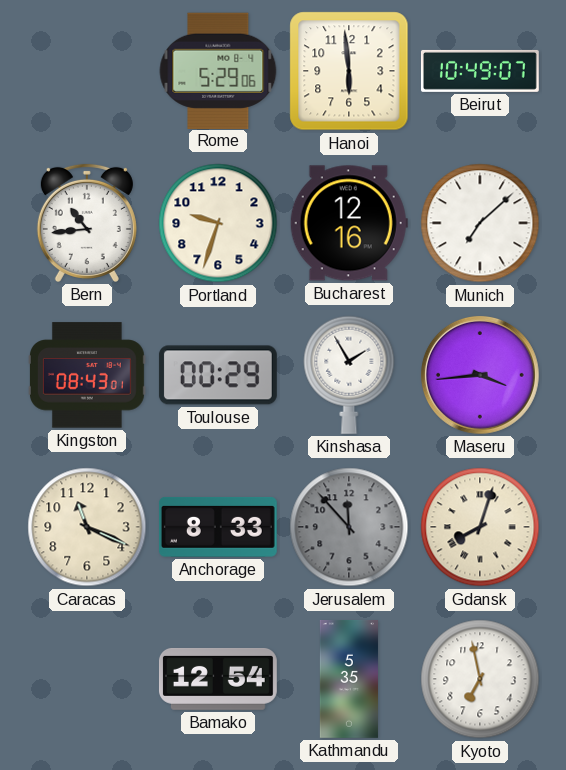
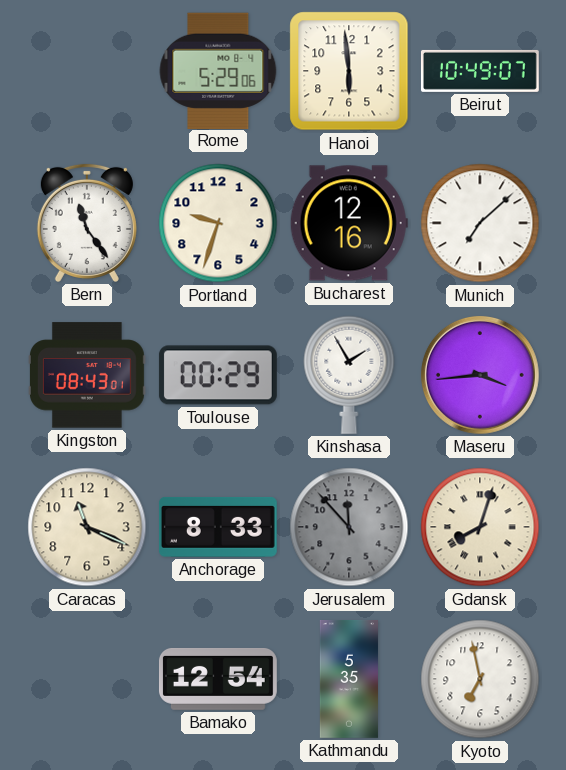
Bern: 10:44 -> 11:24
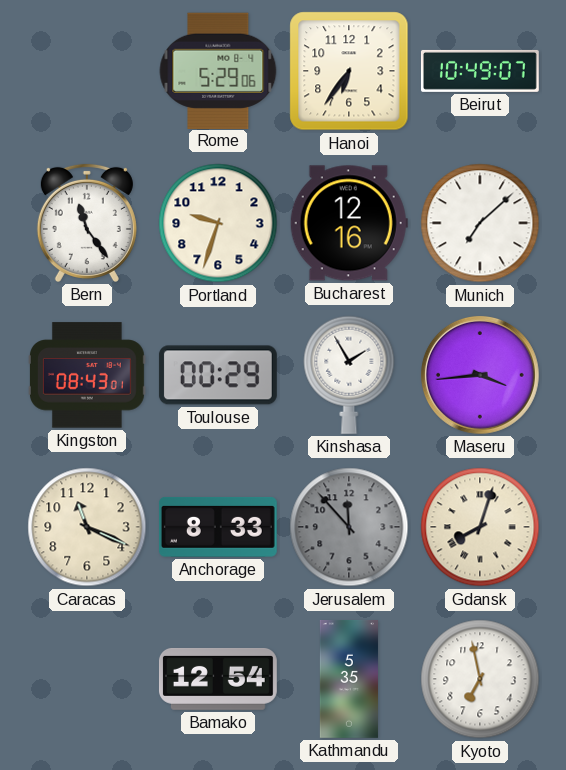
Hanoi: 5:59 -> 6:36
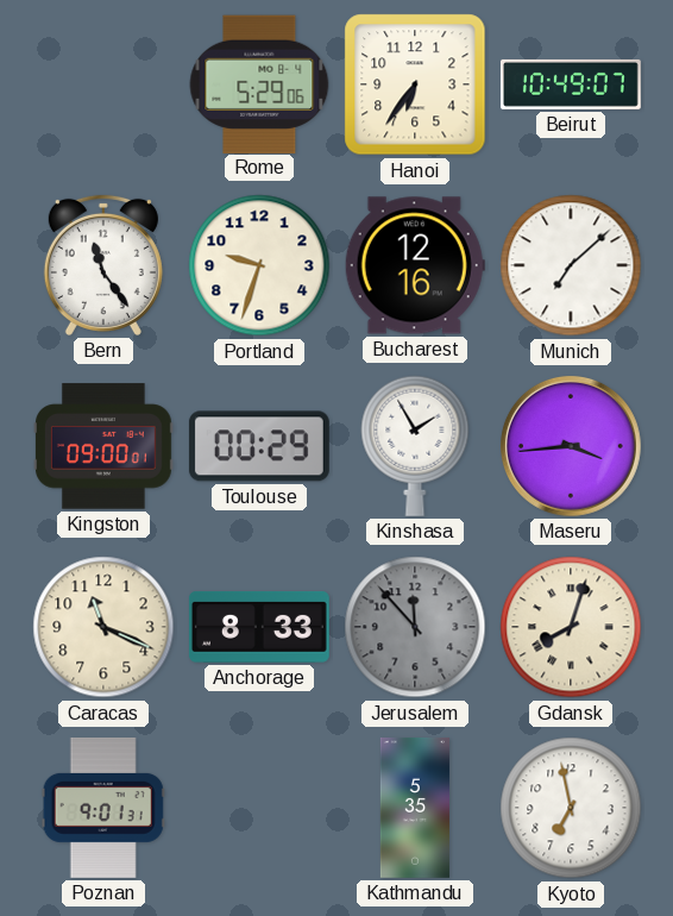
Kingston: 08:43 -> 09:00
Poznan: none -> 9:01
Bamako: 12:54 -> none
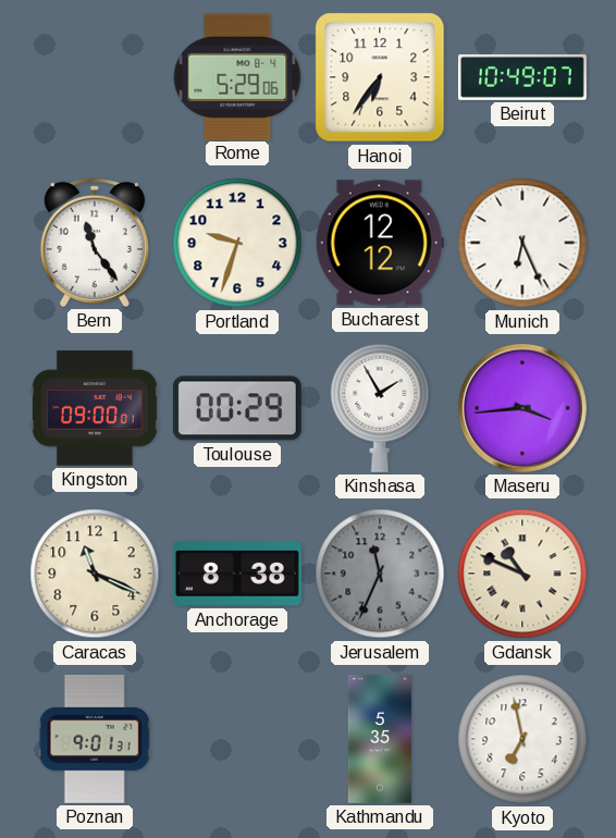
Bucharest: 12:16 -> 12:12
Munich: 7:08 -> 6:26
Anchorage: 8:33 -> 8:38
Jerusalem: 11:53 -> 11:34
Gdansk: 8:03 -> 10:49
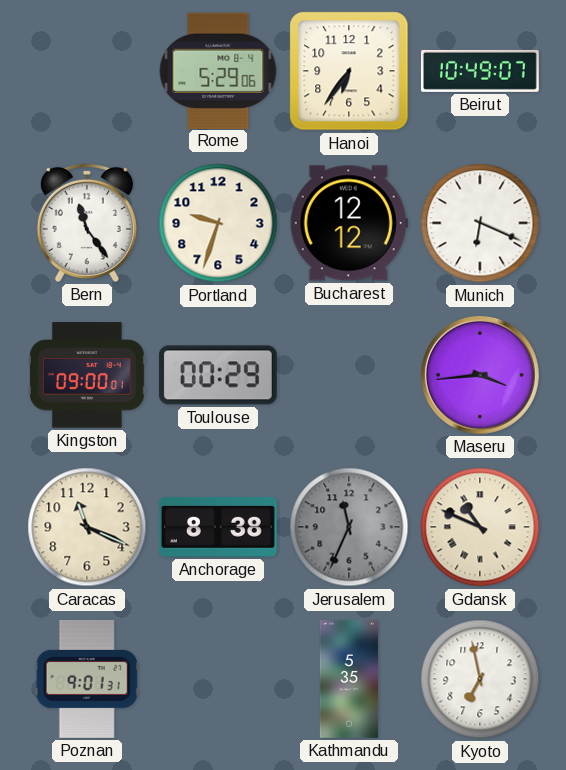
Munich: 6:26 -> 6:19
Kinshasa: 1:55 -> none
